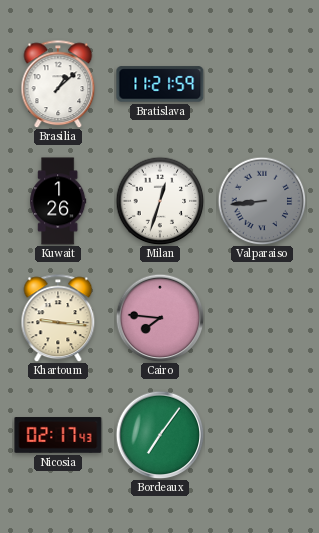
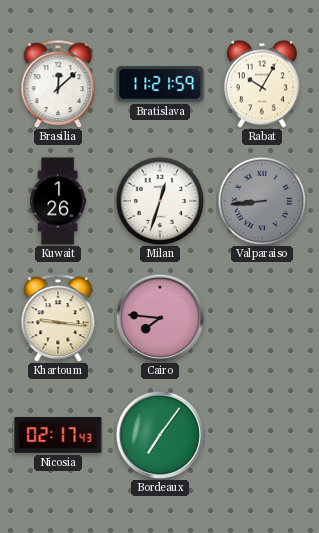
Brasilia: 1:08 -> 12:08
Rabat: none -> 10:05
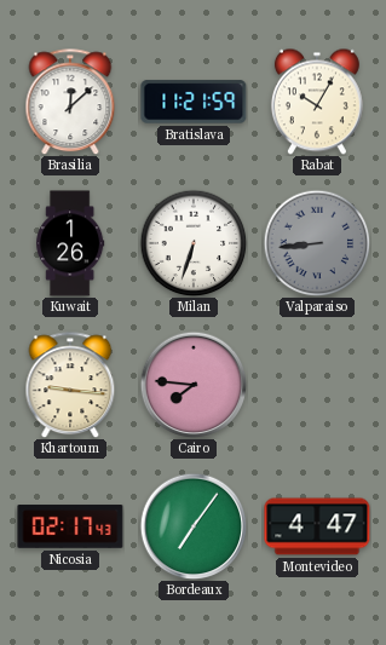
Milan: 12:33 -> 6:33
Montevideo: none -> 4:47
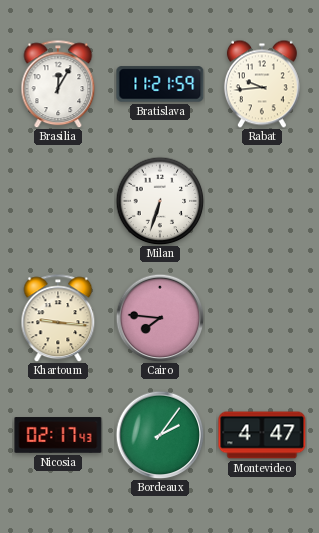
Brasilia: 12:08 -> 12:05
Rabat: 10:05 -> 9:44
Kuwait: 1:26 -> none
Valparaiso: 8:44 -> none
Bordeaux: 7:06 -> 2:06
